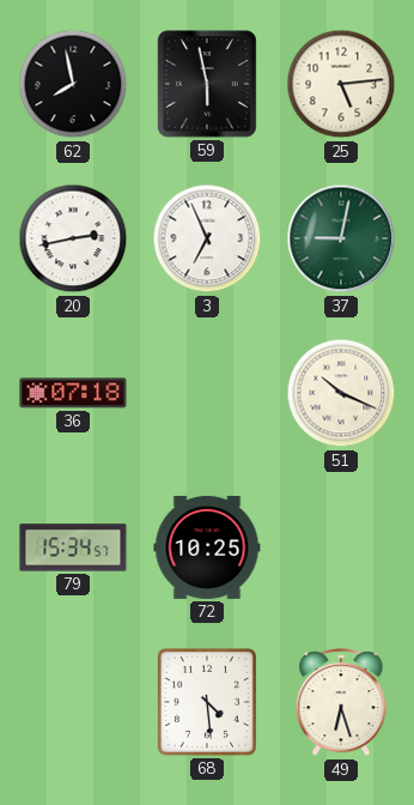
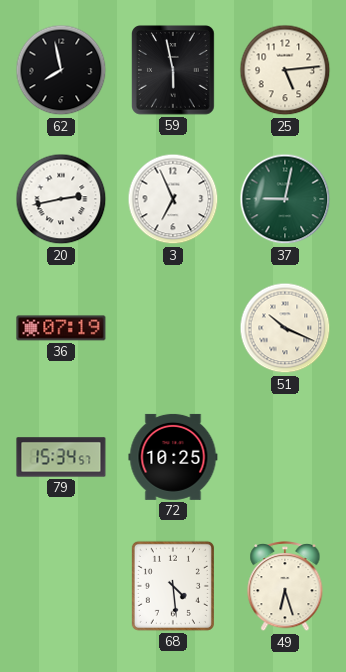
36: 07:18 -> 07:19
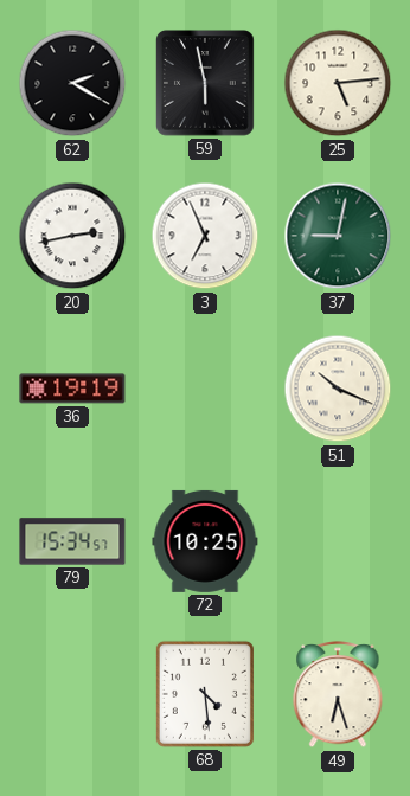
62: 7:58 -> 2:20
36: 07:19 -> 19:19
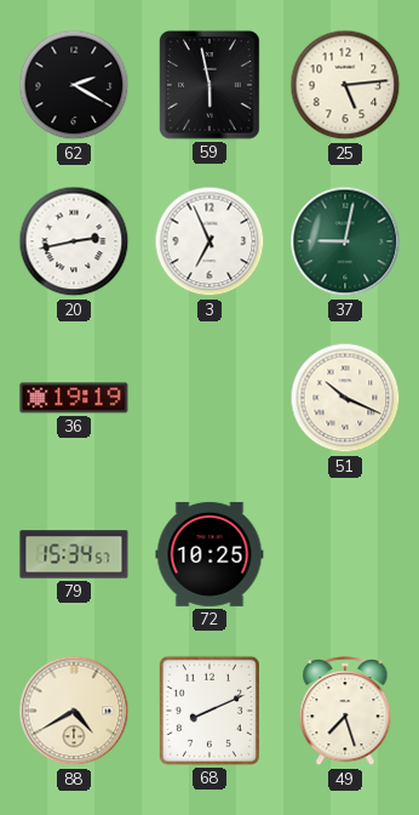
88: none -> 4:40
68: 4:29 -> 8:11
49: 6:27 -> 7:27
